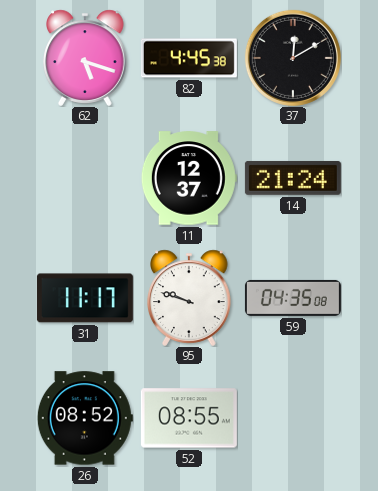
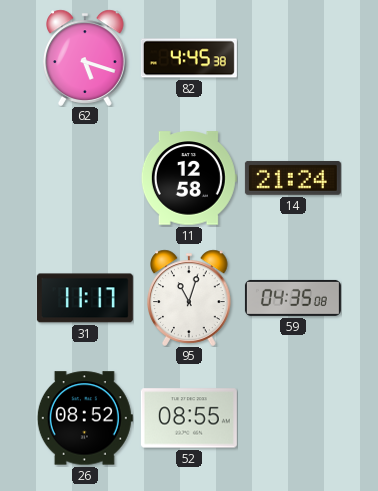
37: 12:10 -> none
11: 12:37 -> 12:58
95: 9:48 -> 11:03
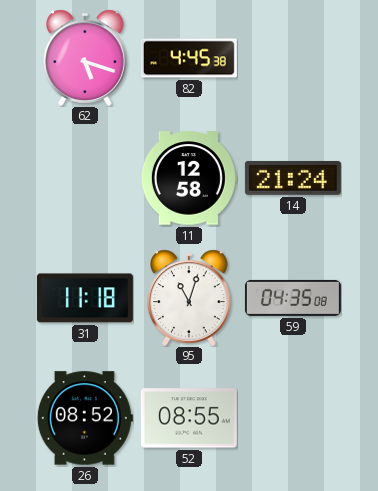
31: 11:17 -> 11:18
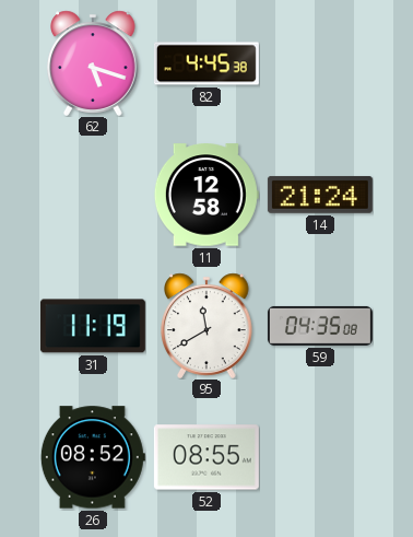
31: 11:18 -> 11:19
95: 11:03 -> 11:40
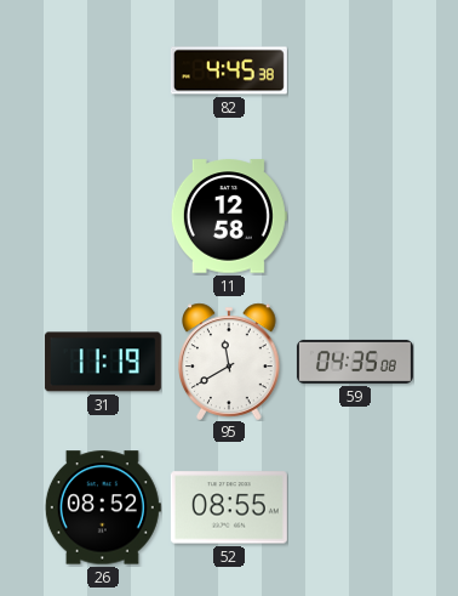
62: 5:18 -> none
14: 21:24 -> none
